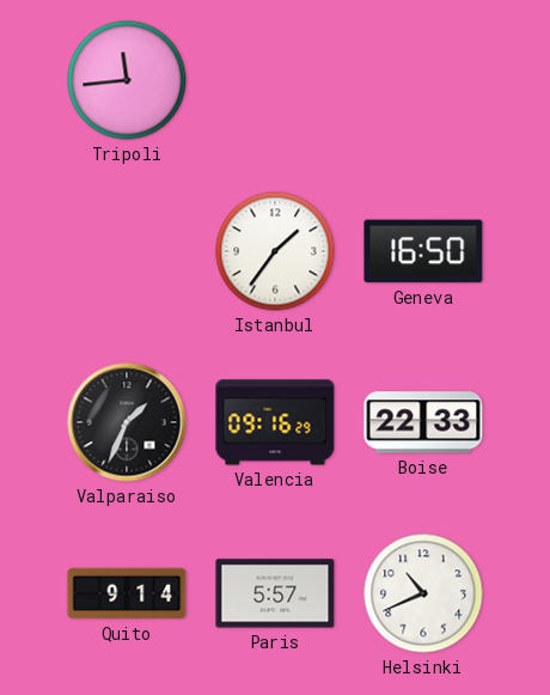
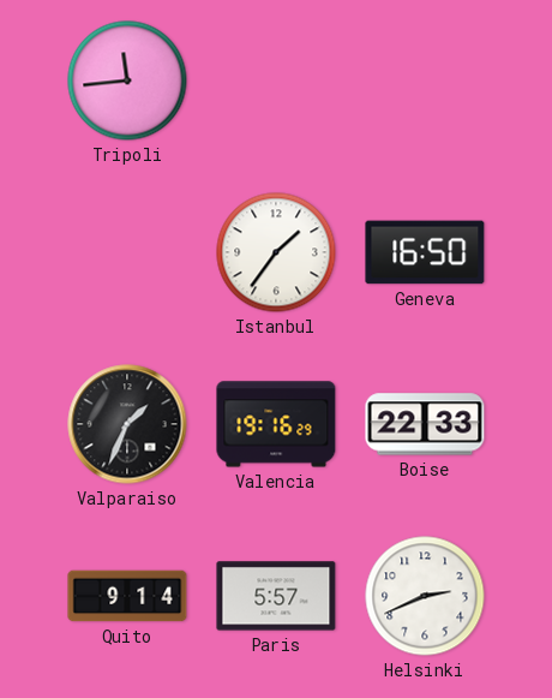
Valencia: 09:16 -> 19:16
Helsinki: 10:41 -> 2:41
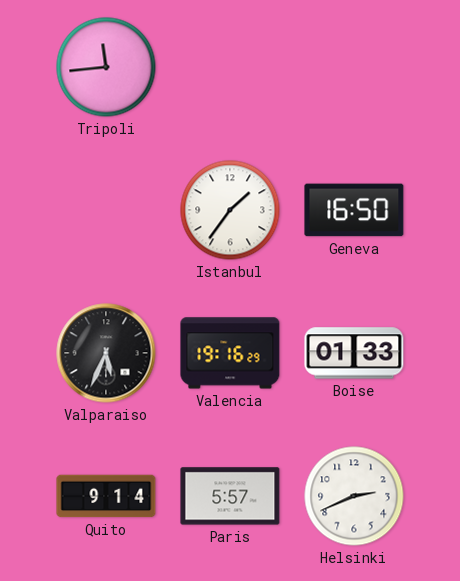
Valparaiso: 1:34 -> 5:34
Boise: 22:33 -> 01:33
